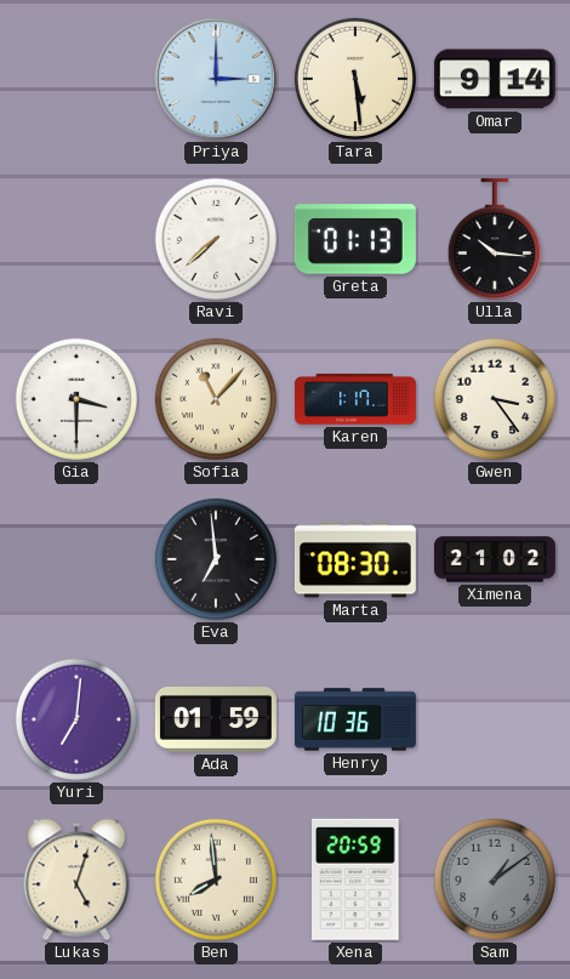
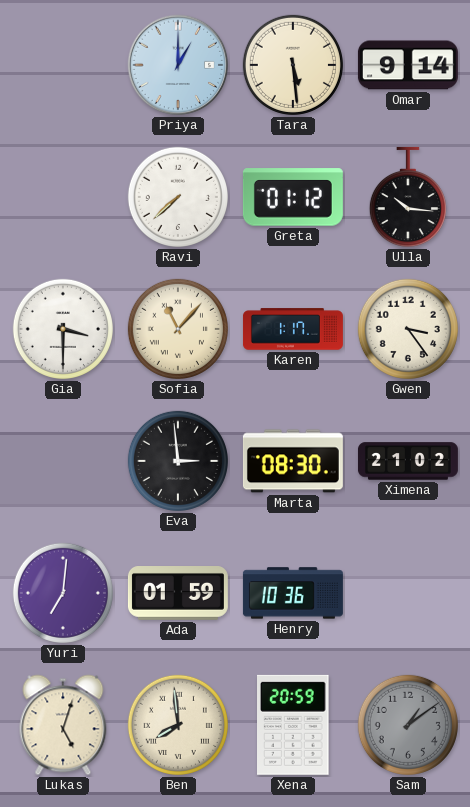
Priya: 3:00 -> 1:00
Greta: 01:13 -> 01:12
Eva: 6:59 -> 2:59
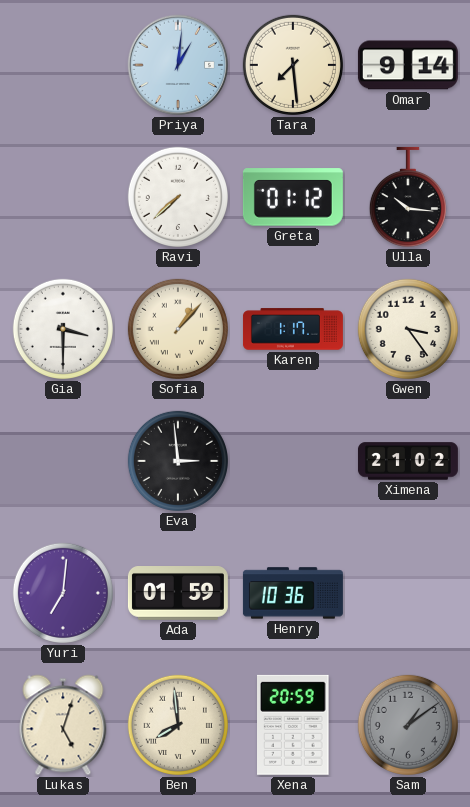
Priya: 1:00 -> 1:01
Tara: 5:29 -> 7:29
Sofia: 11:07 -> 1:07
Marta: 08:30 -> none
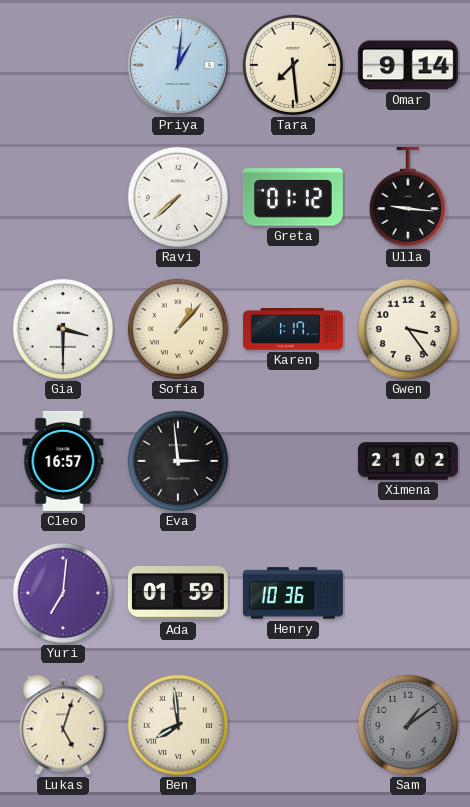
Ulla: 10:16 -> 9:16
Cleo: none -> 16:57
Xena: 20:59 -> none
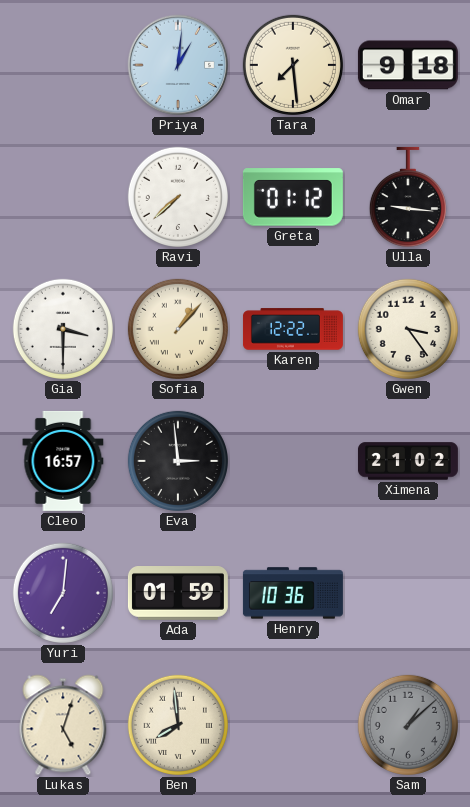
Omar: 9:14 -> 9:18
Karen: 1:17 -> 12:22
Sam: 1:09 -> 1:08
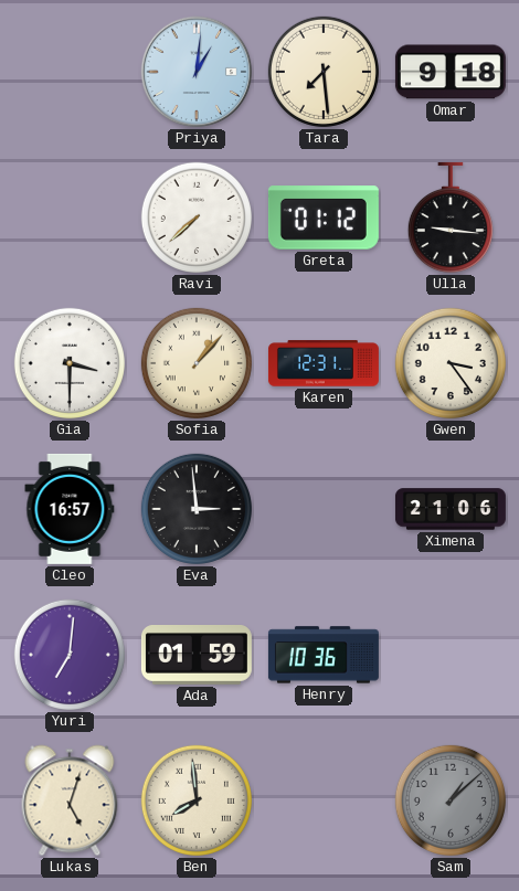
Karen: 12:22 -> 12:31
Ximena: 21:02 -> 21:06
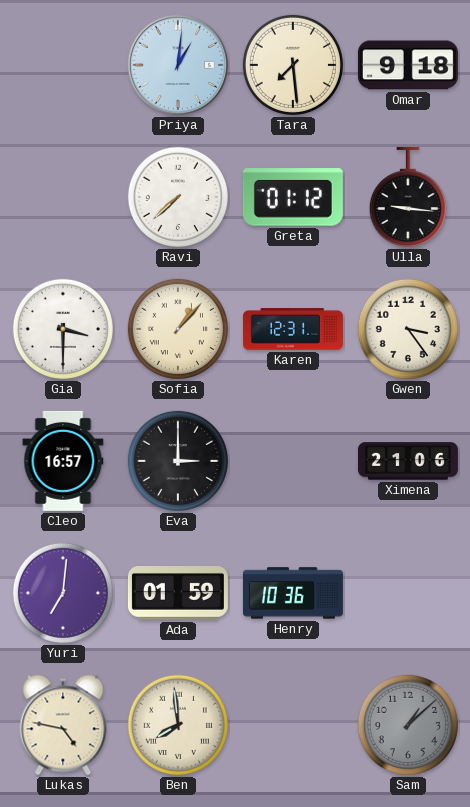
Eva: 2:59 -> 3:00
Lukas: 5:03 -> 4:47
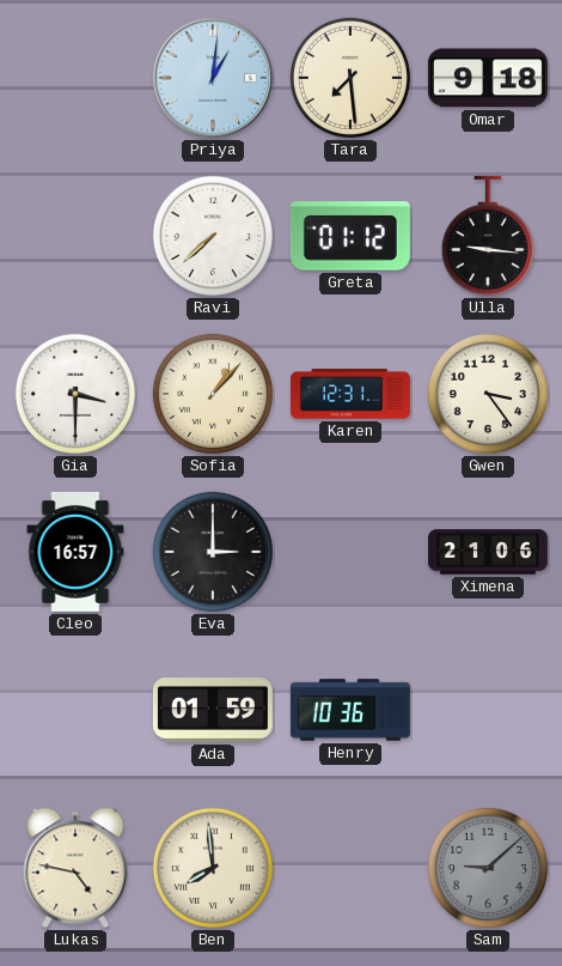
Yuri: 7:01 -> none
Sam: 1:08 -> 9:08
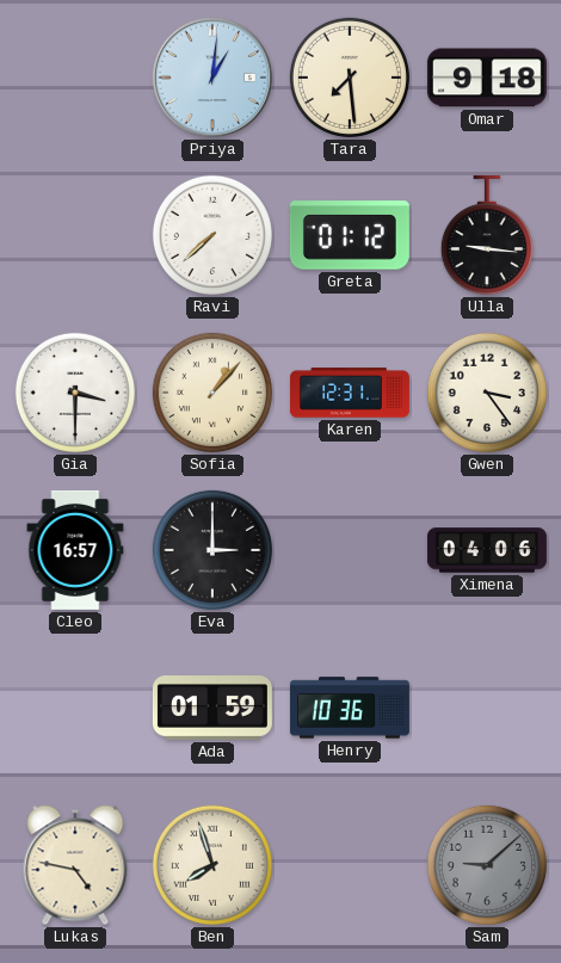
Ximena: 21:06 -> 04:06
Ben: 7:59 -> 7:57
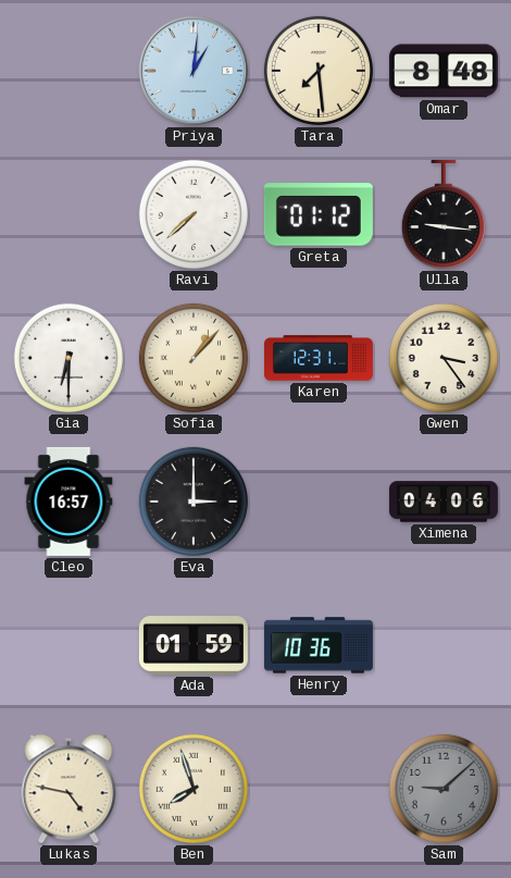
Omar: 9:18 -> 8:48
Gia: 3:30 -> 6:30
